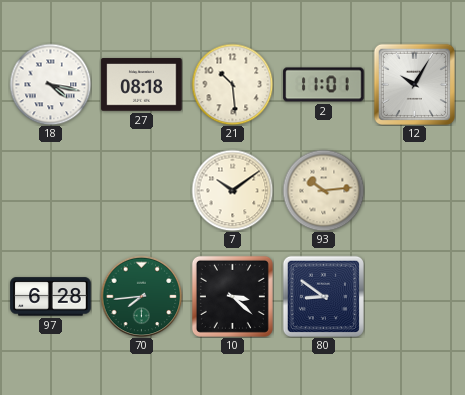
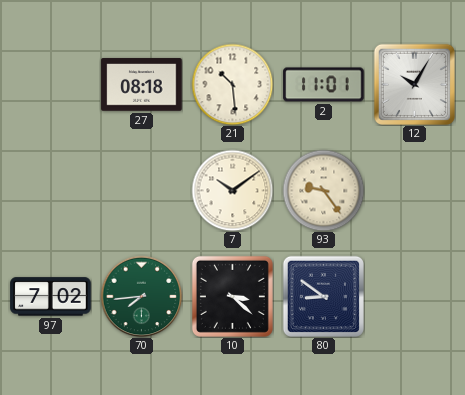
18: 4:17 -> none
93: 10:14 -> 9:24
97: 6:28 -> 7:02
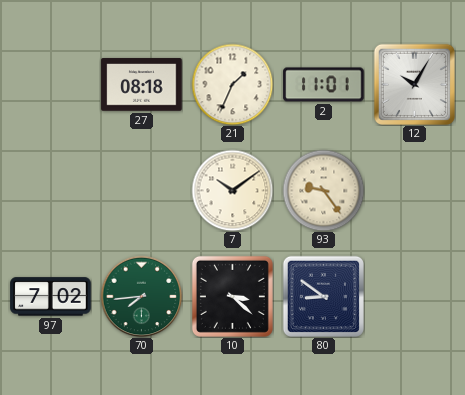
21: 10:29 -> 1:34
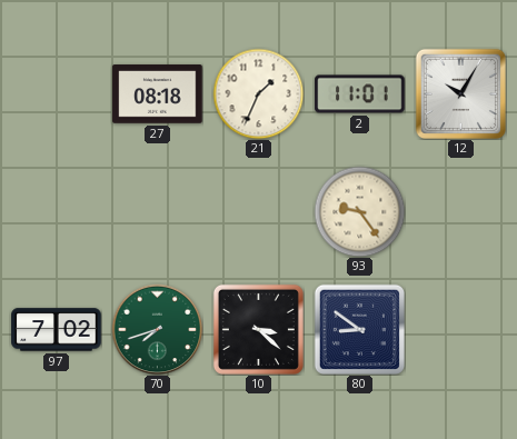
7: 10:09 -> none
70: 7:44 -> 7:42
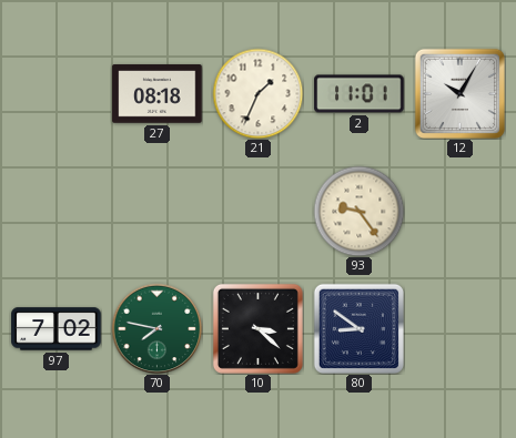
70: 7:42 -> 7:47
